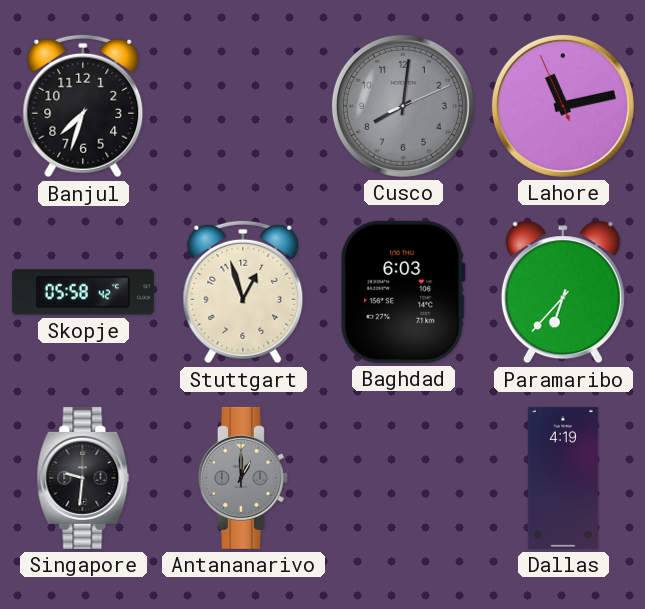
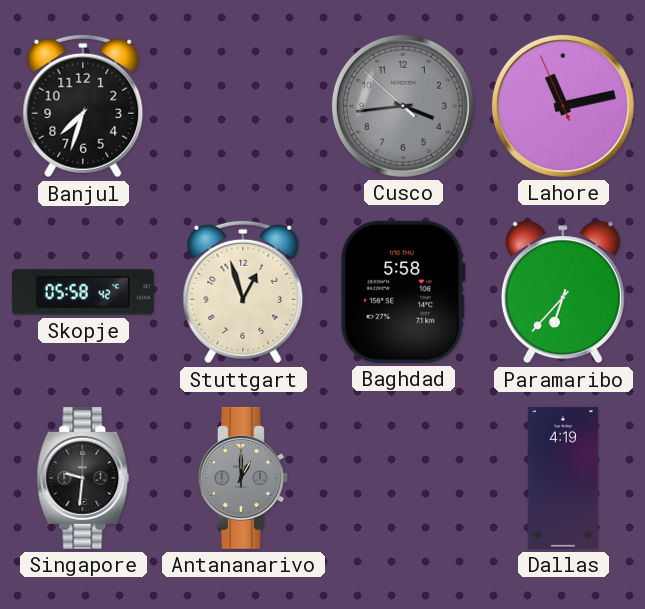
Cusco: 8:01 -> 3:43
Baghdad: 6:03 -> 5:58
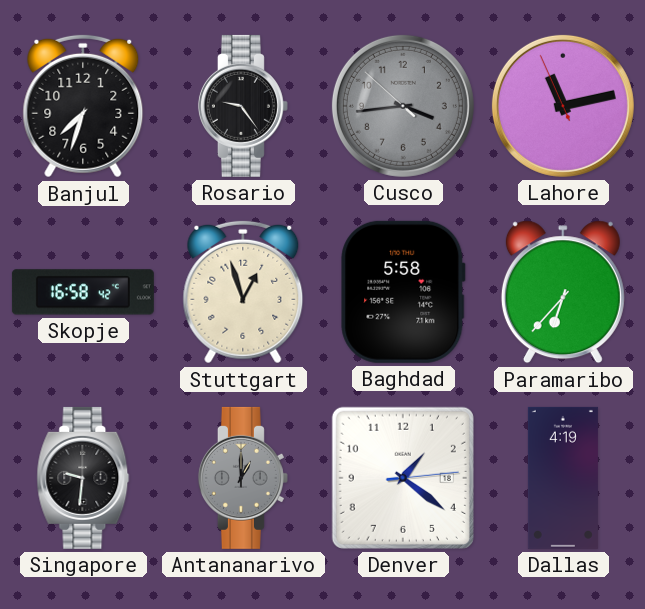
Rosario: none -> 9:24
Skopje: 05:58 -> 16:58
Denver: none -> 1:21
